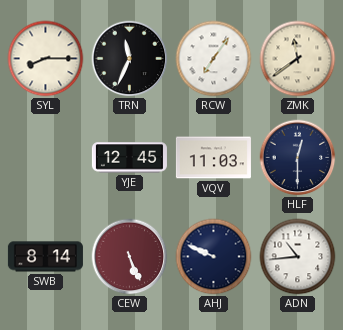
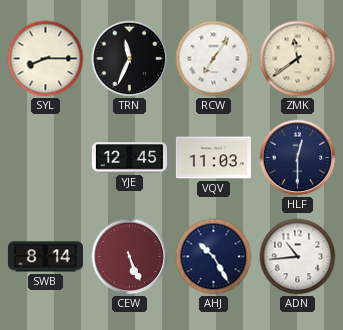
AHJ: 9:49 -> 10:25
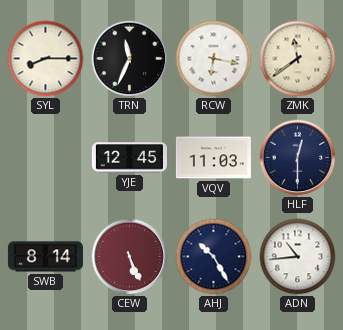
RCW: 7:06 -> 6:17
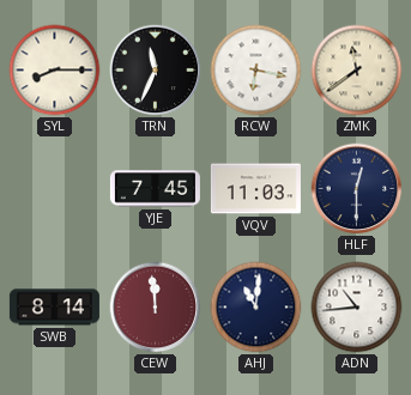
YJE: 12:45 -> 7:45
CEW: 5:26 -> 11:59
AHJ: 10:25 -> 11:01
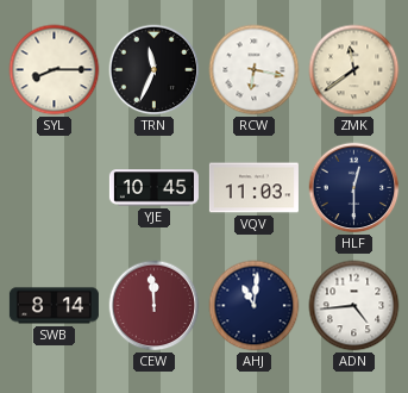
YJE: 7:45 -> 10:45
ADN: 10:44 -> 4:44
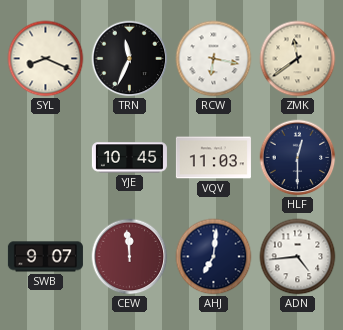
SYL: 8:15 -> 8:19
SWB: 8:14 -> 9:07
AHJ: 11:01 -> 7:01
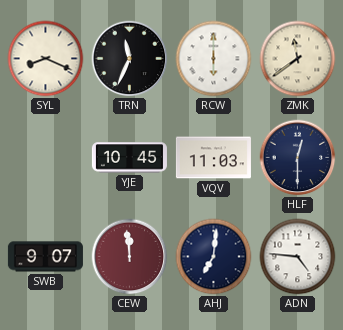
RCW: 6:17 -> 6:00
ADN: 4:44 -> 4:46
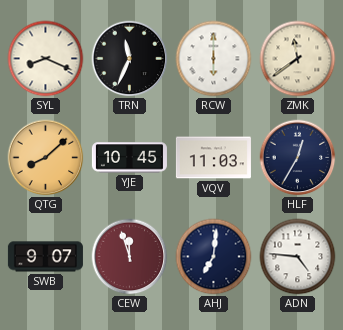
QTG: none -> 8:08
HLF: 12:30 -> 12:35
CEW: 11:59 -> 11:57
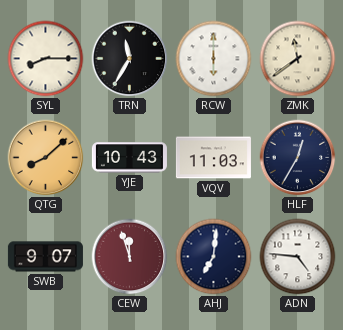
SYL: 8:19 -> 8:15
TRN: 11:34 -> 11:35
YJE: 10:45 -> 10:43
